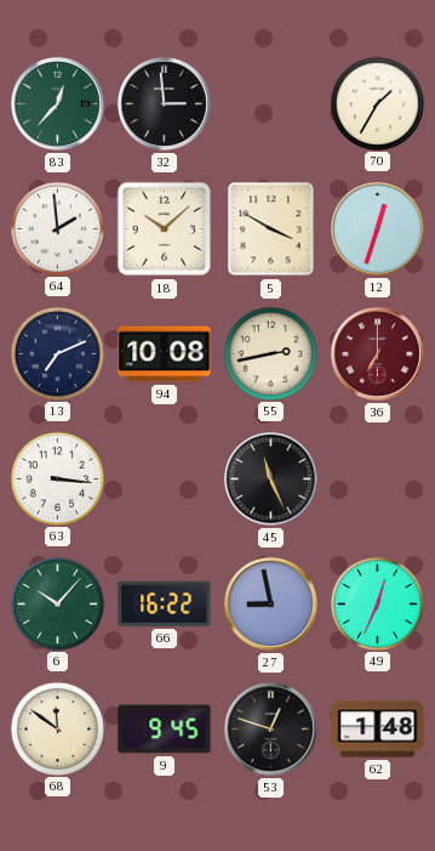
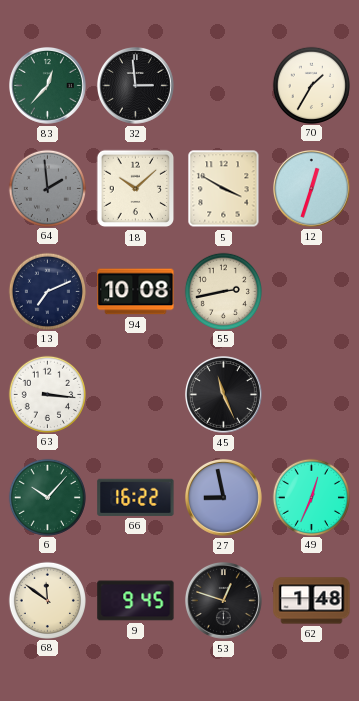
64 dial: white -> grey
36: 7:00 -> none
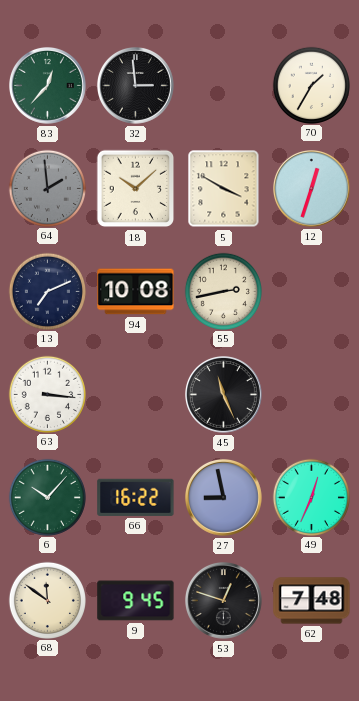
62: 1:48 -> 7:48
